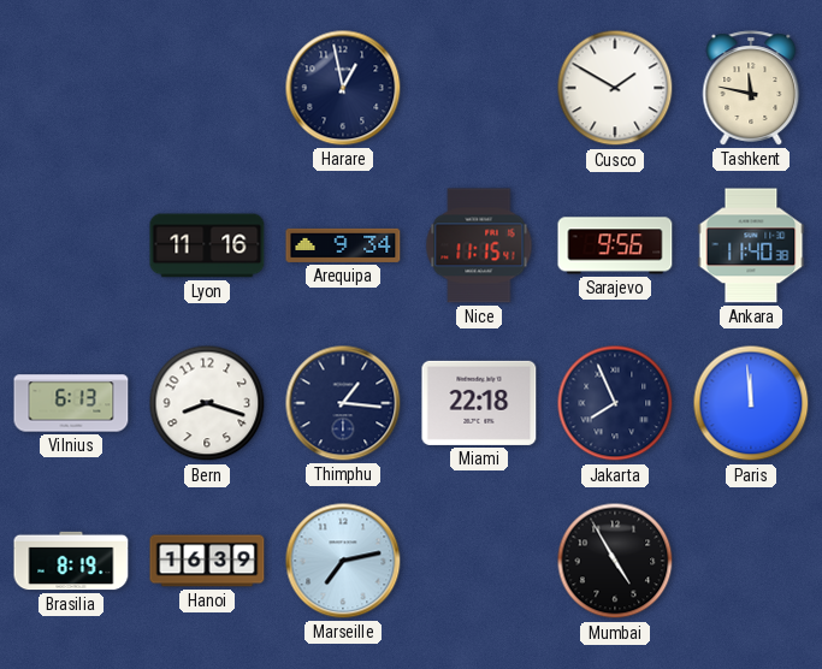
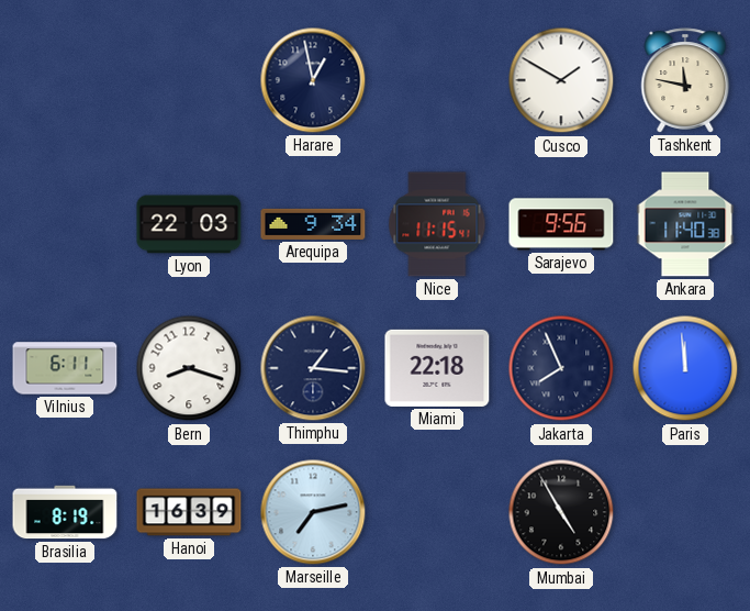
Lyon: 11:16 -> 22:03
Vilnius: 6:13 -> 6:11
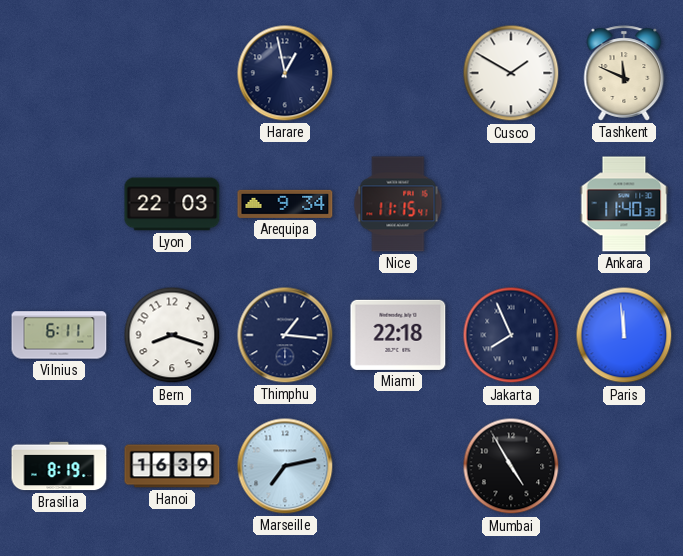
Tashkent: 11:47 -> 11:49
Sarajevo: 9:56 -> none
